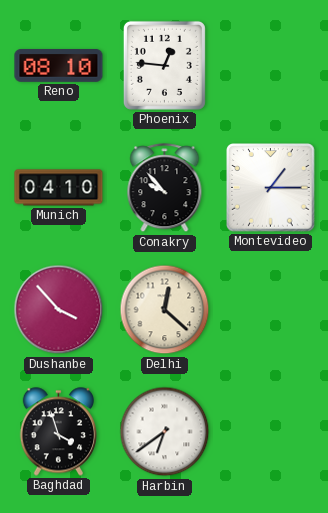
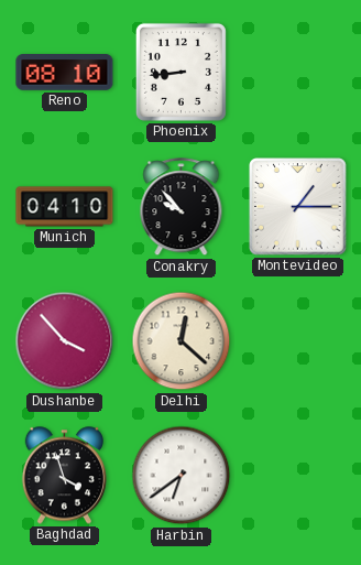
Phoenix: 12:46 -> 8:44
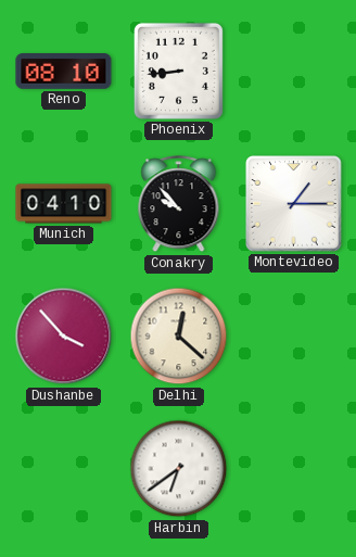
Baghdad: 3:57 -> none
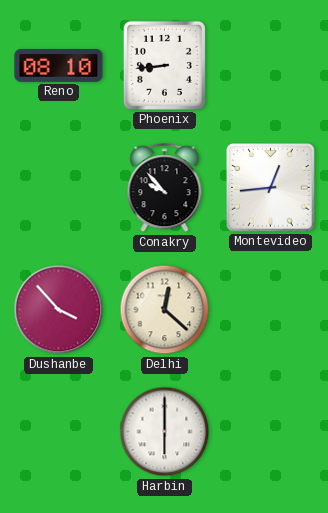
Munich: 04:10 -> none
Montevideo: 1:15 -> 12:44
Harbin: 6:39 -> 6:00
